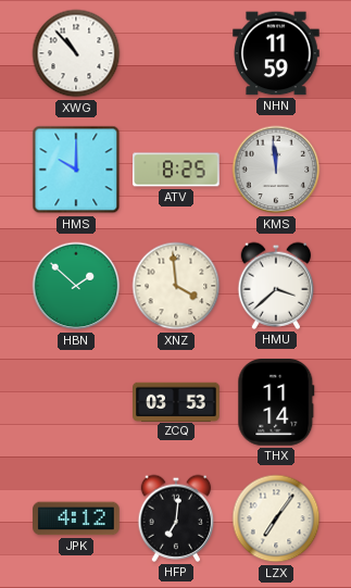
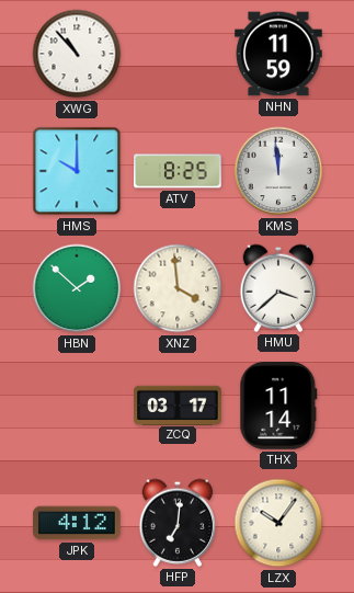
ZCQ: 03:53 -> 03:17
LZX: 7:06 -> 10:06
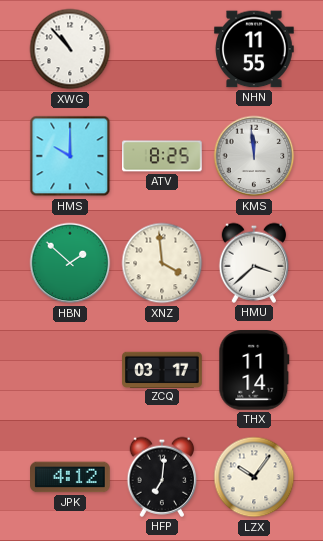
NHN: 11:59 -> 11:55
